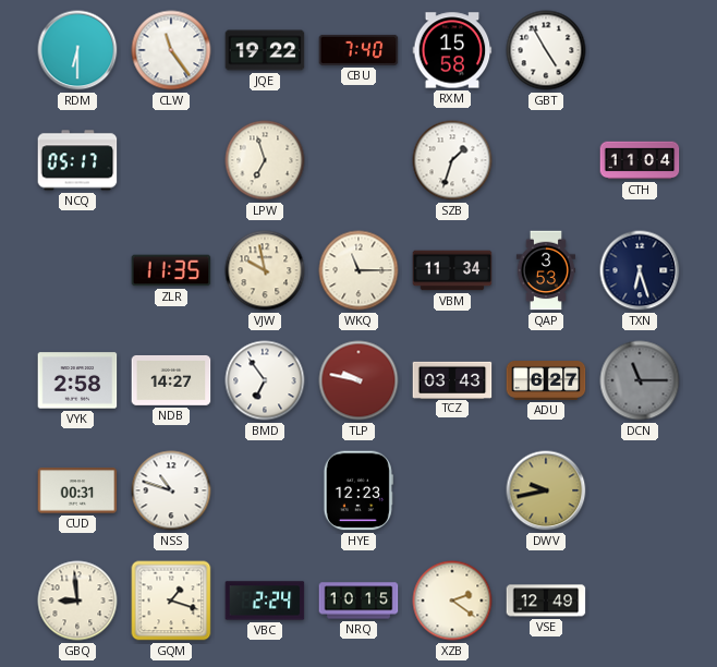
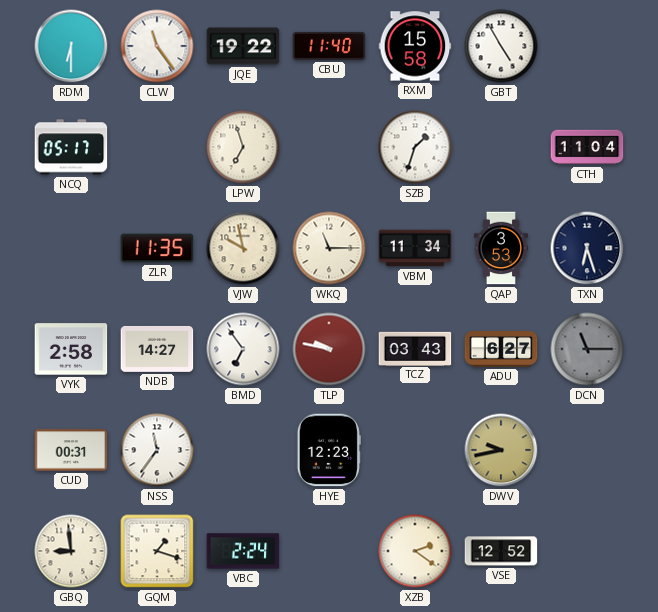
CBU: 7:40 -> 11:40
NSS: 10:48 -> 11:36
NRQ: 10:15 -> none
VSE: 12:49 -> 12:52
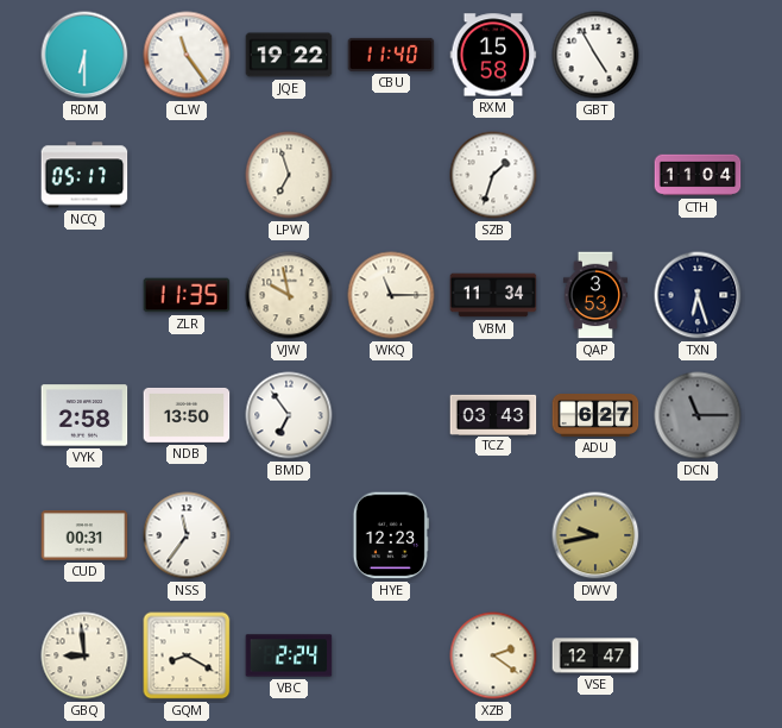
NDB: 14:27 -> 13:50
TLP: 9:47 -> none
GQM: 1:18 -> 8:20
VSE: 12:52 -> 12:47
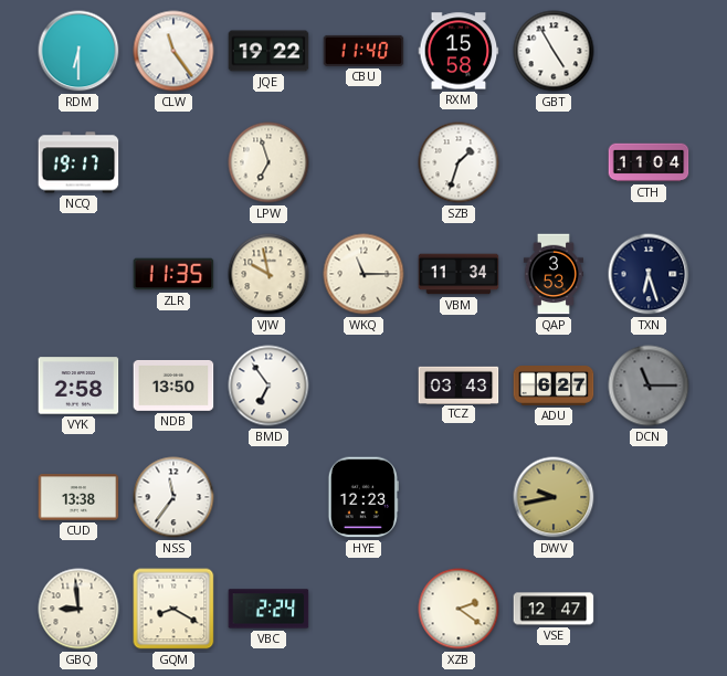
NCQ: 05:17 -> 19:17
CUD: 00:31 -> 13:38
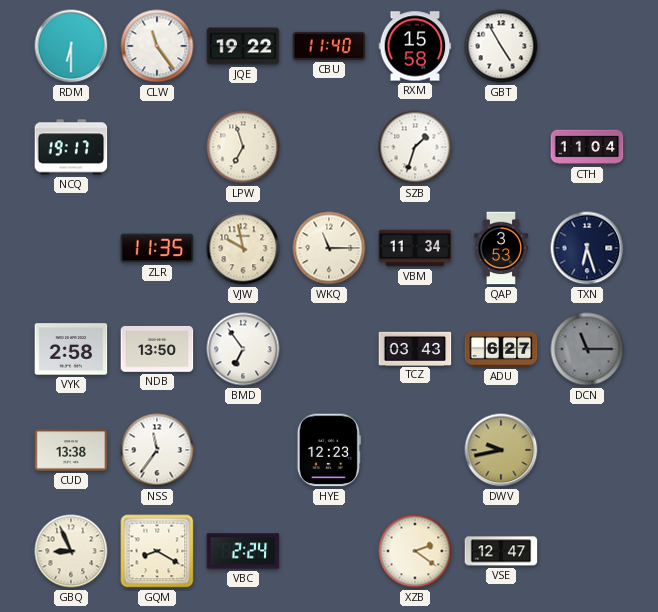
GBQ: 8:59 -> 8:56
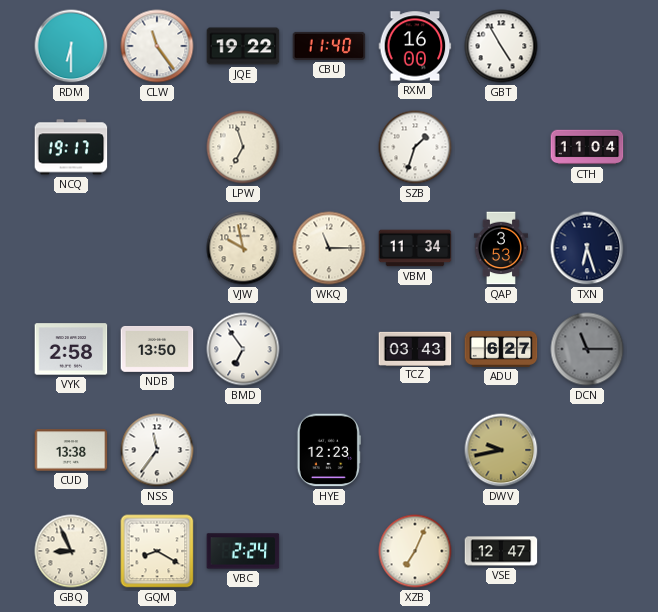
RXM: 15:58 -> 16:00
ZLR: 11:35 -> none
XZB: 2:21 -> 7:04
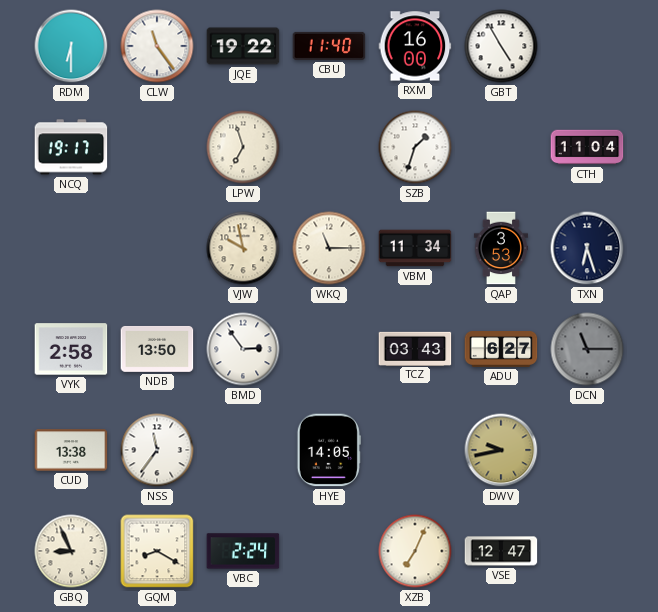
BMD: 6:54 -> 2:54
HYE: 12:23 -> 14:05
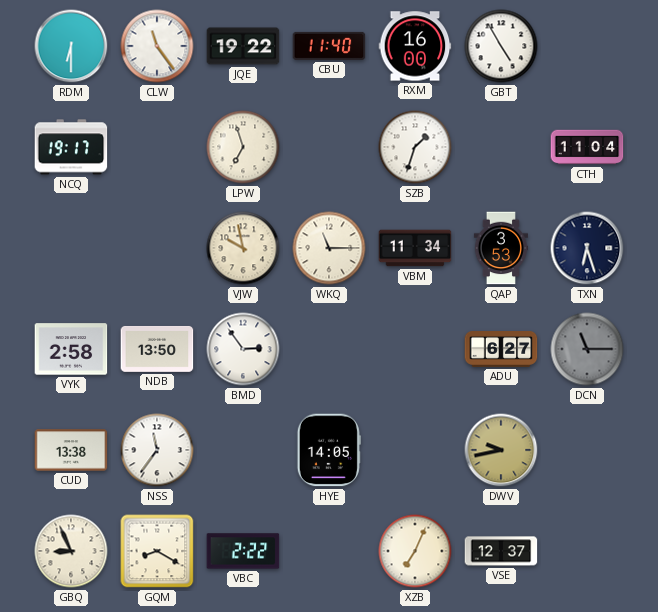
TCZ: 03:43 -> none
VBC: 2:24 -> 2:22
VSE: 12:47 -> 12:37
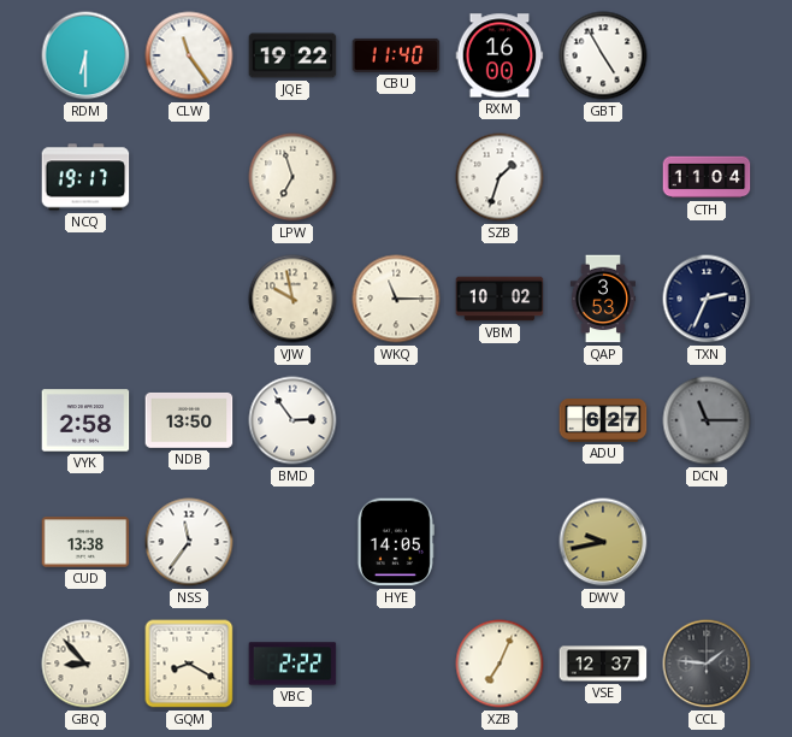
VBM: 11:34 -> 10:02
TXN: 6:27 -> 2:34
GBQ: 8:56 -> 8:53
CCL: none -> 1:46
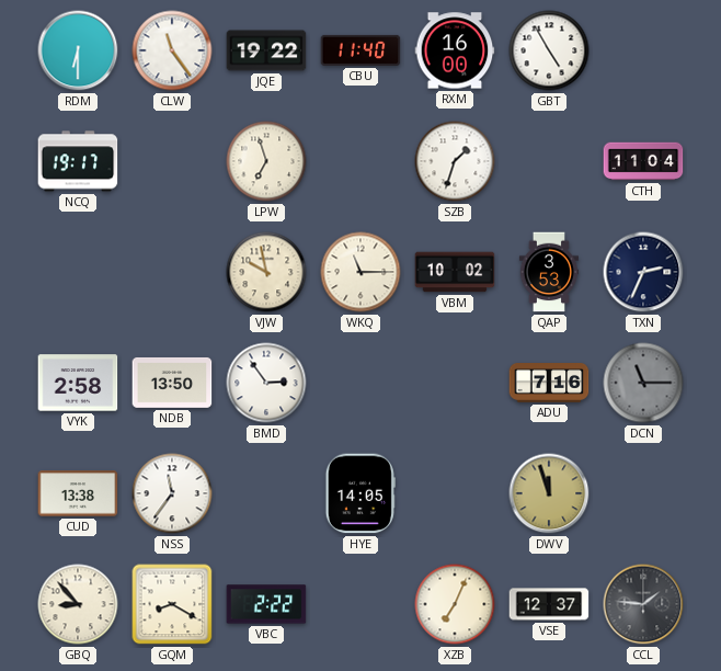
ADU: 6:27 -> 7:16
DWV: 9:43 -> 11:57
